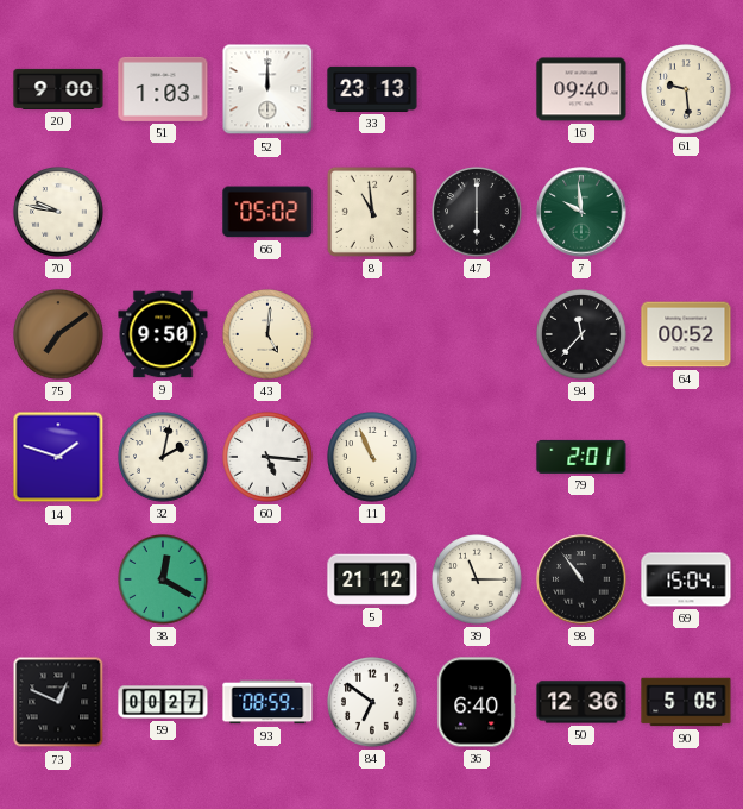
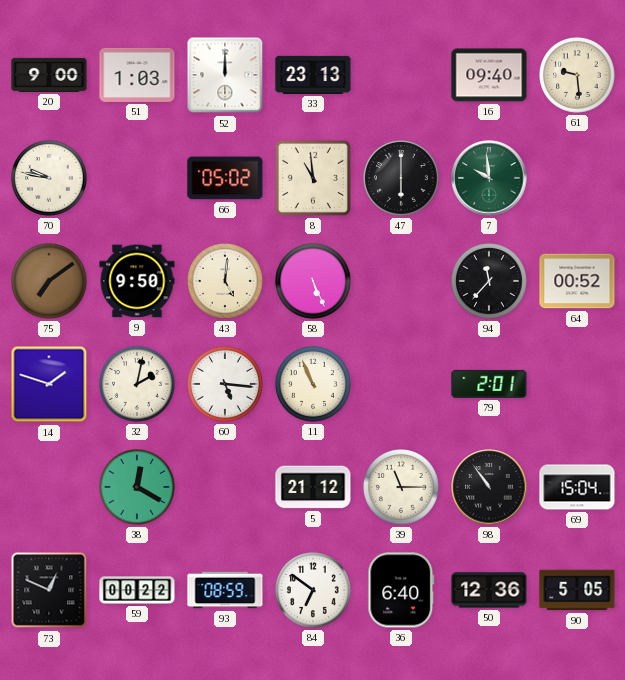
58: none -> 5:26
59: 00:27 -> 00:22
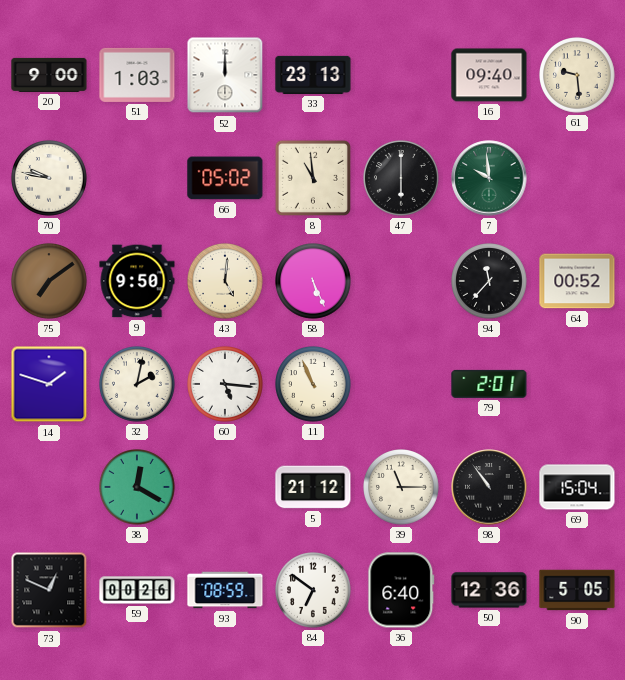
59: 00:22 -> 00:26
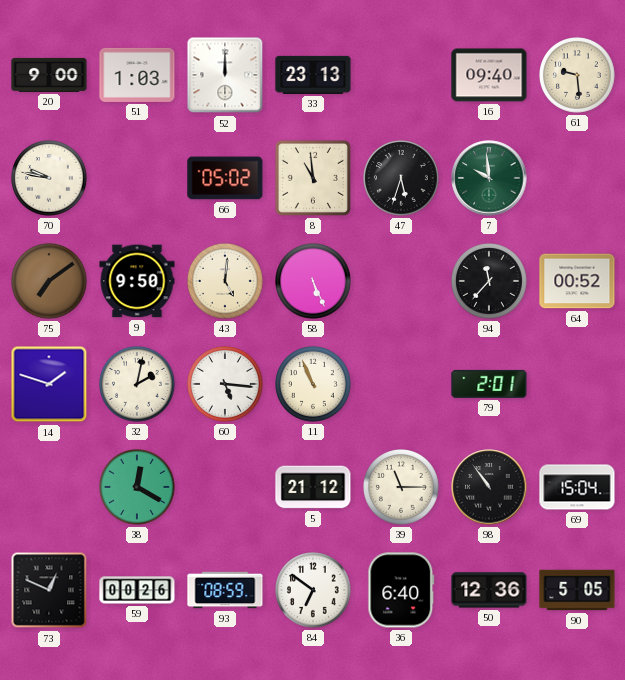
47: 6:00 -> 5:33
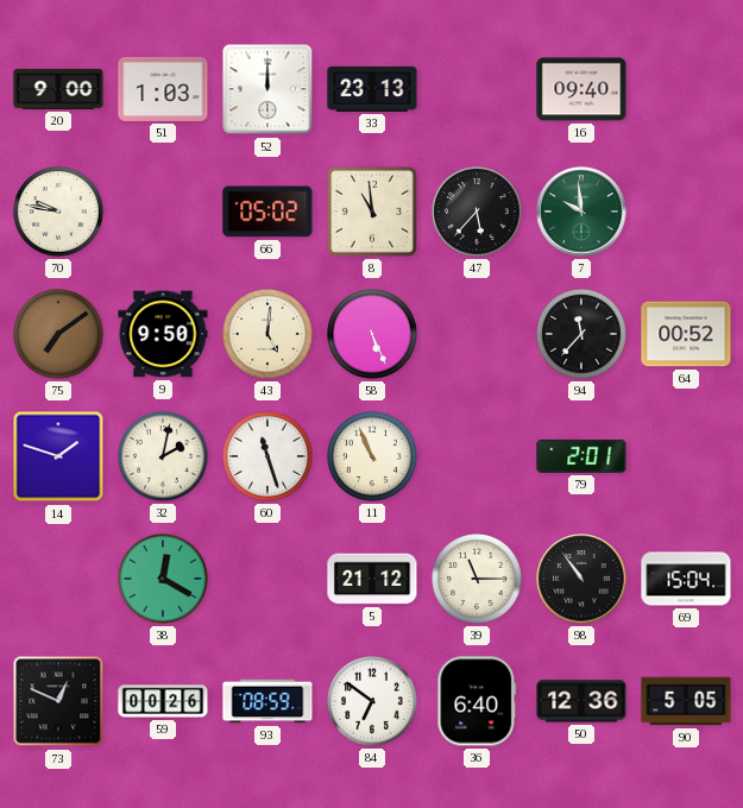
61: 9:29 -> none
47: 5:33 -> 5:37
60: 5:16 -> 11:27
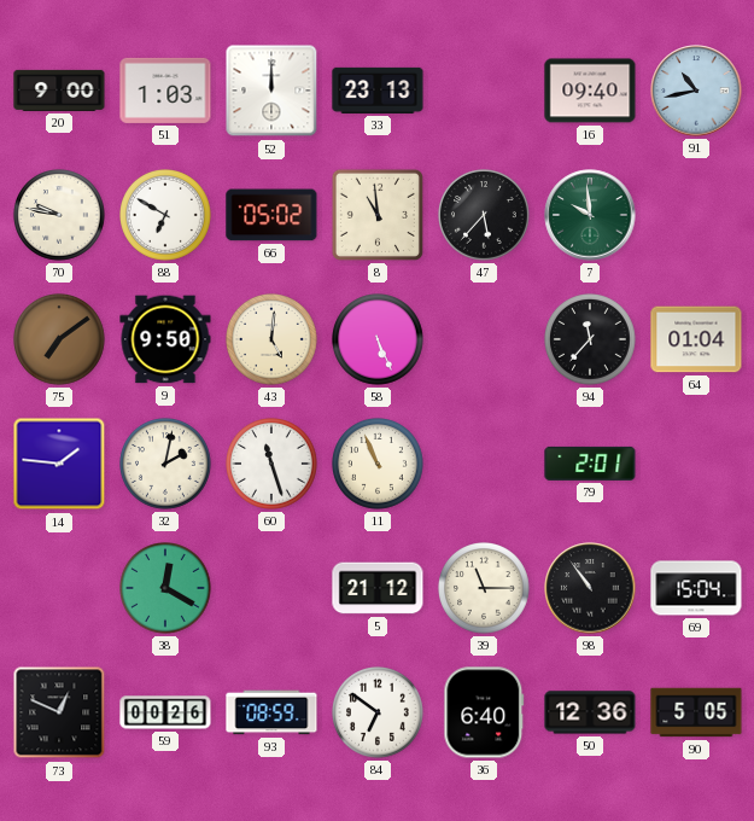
91: none -> 10:43
88: none -> 6:50
64: 00:52 -> 01:04
14: 1:48 -> 1:46
